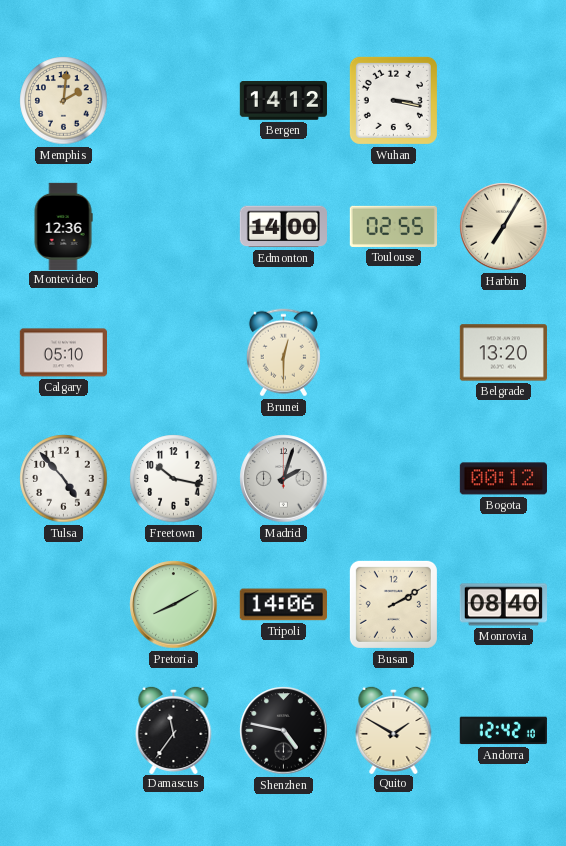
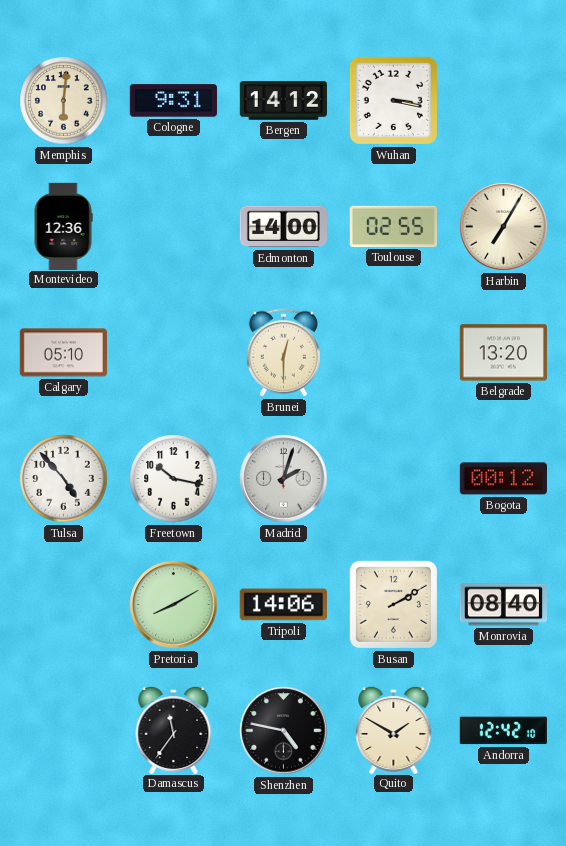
Memphis: 2:01 -> 6:01
Cologne: none -> 9:31
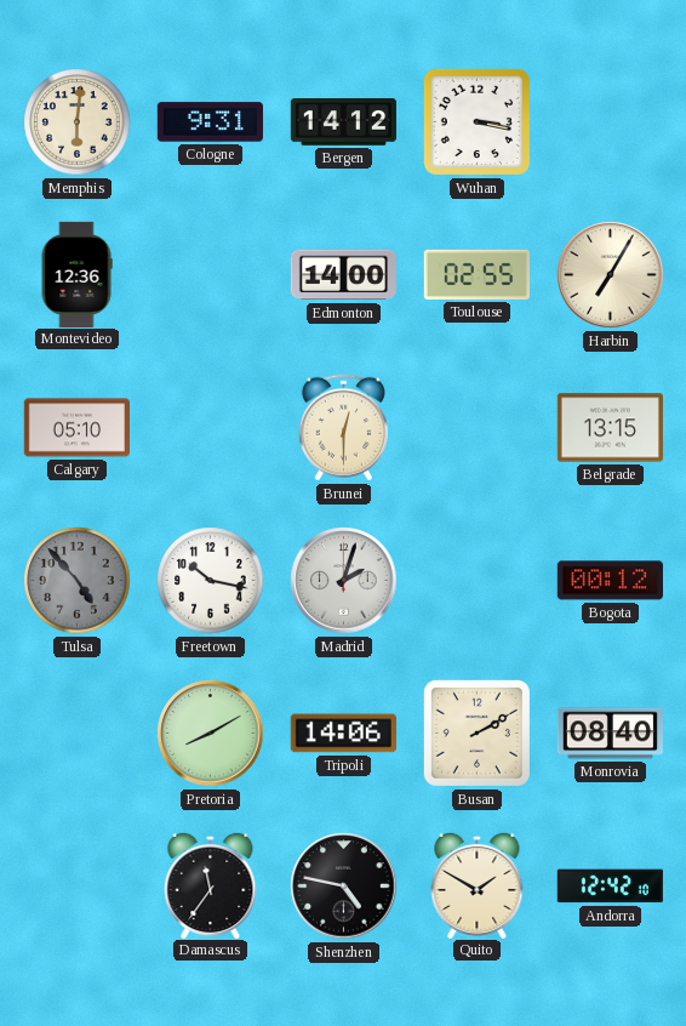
Belgrade: 13:20 -> 13:15
Tulsa dial: white -> grey
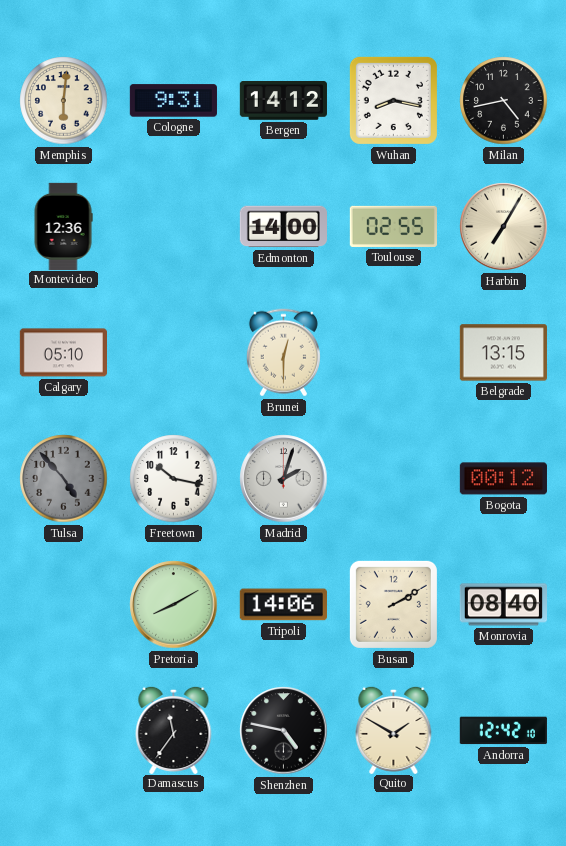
Wuhan: 3:17 -> 8:17
Milan: none -> 4:43
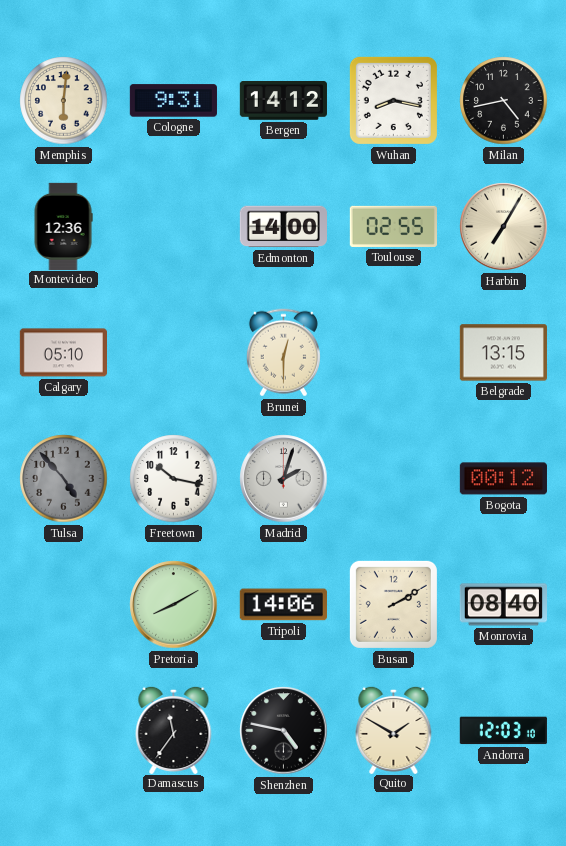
Andorra: 12:42 -> 12:03
